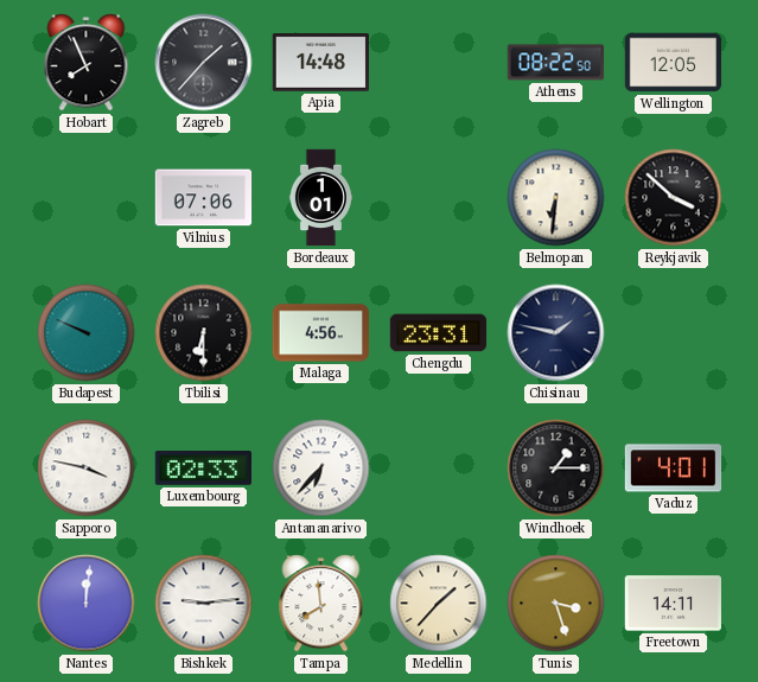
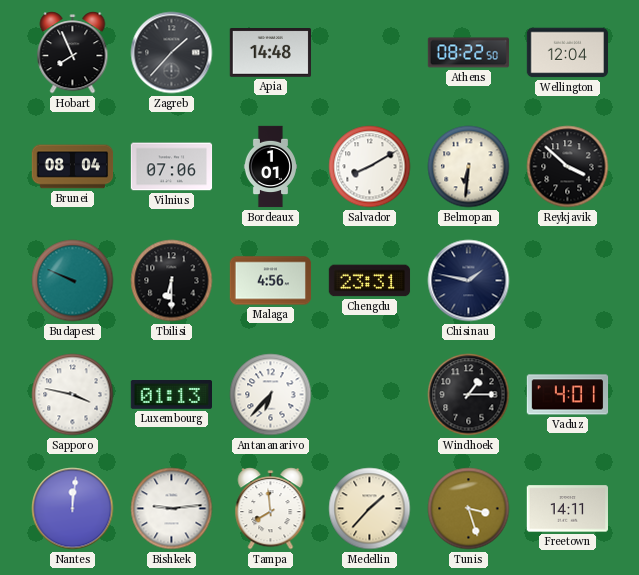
Wellington: 12:05 -> 12:04
Brunei: none -> 08:04
Salvador: none -> 8:10
Luxembourg: 02:33 -> 01:13
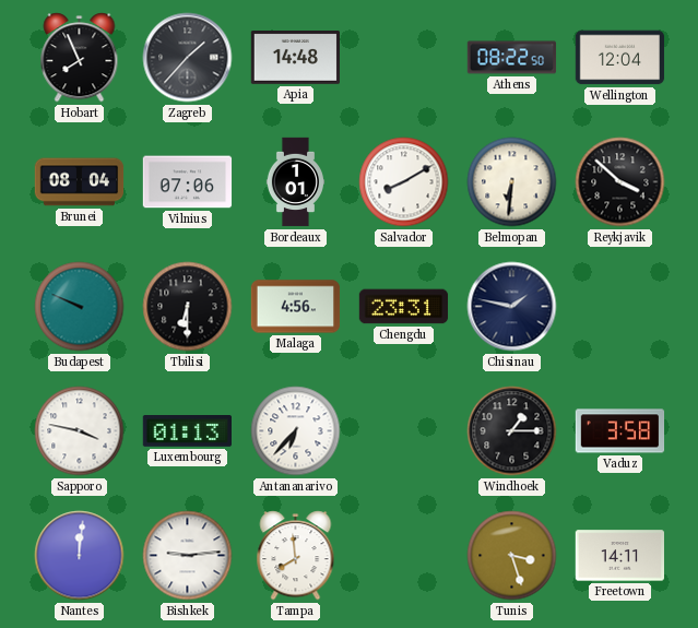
Vaduz: 4:01 -> 3:58
Medellin: 1:37 -> none
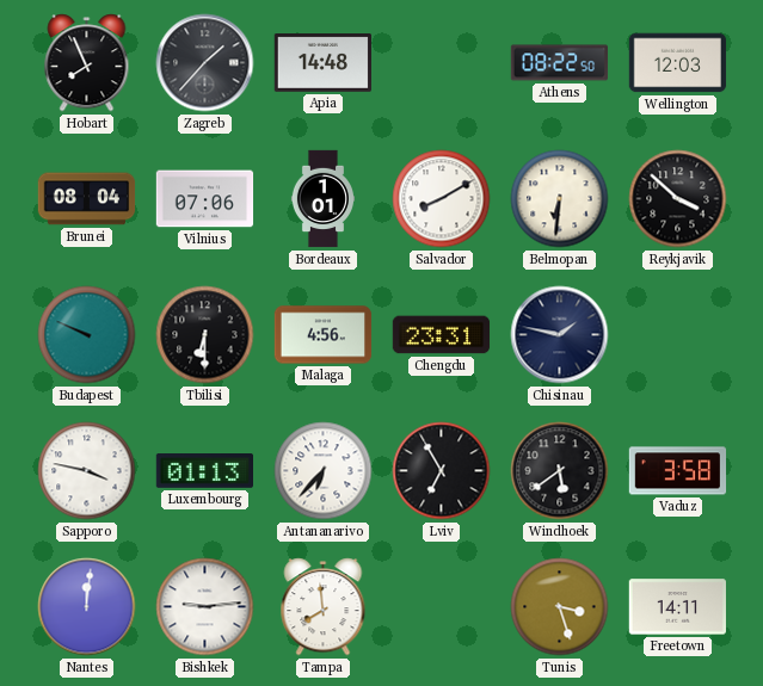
Wellington: 12:04 -> 12:03
Lviv: none -> 6:55
Windhoek: 1:15 -> 5:39
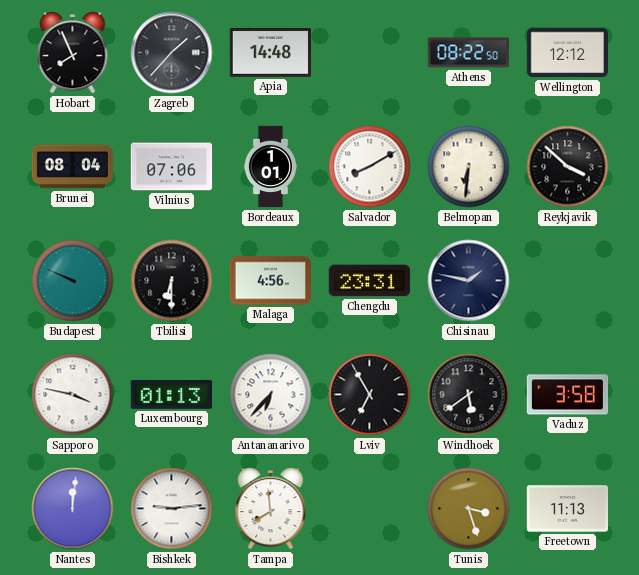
Wellington: 12:03 -> 12:12
Freetown: 14:11 -> 11:13
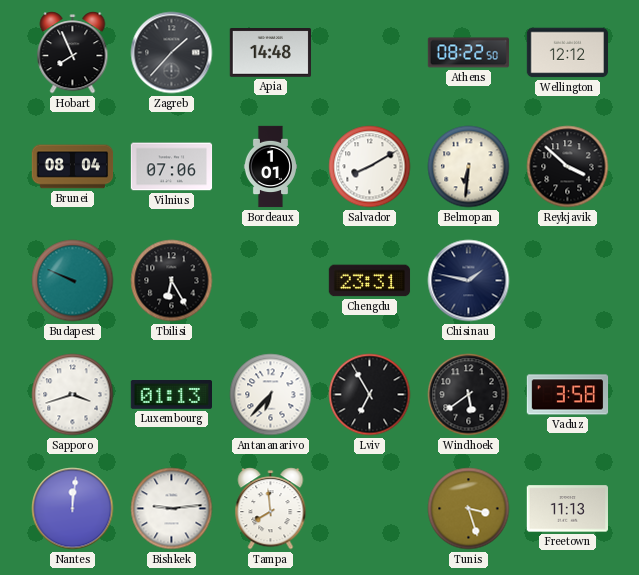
Tbilisi: 6:30 -> 6:25
Malaga: 4:56 -> none
Sapporo: 3:47 -> 3:42
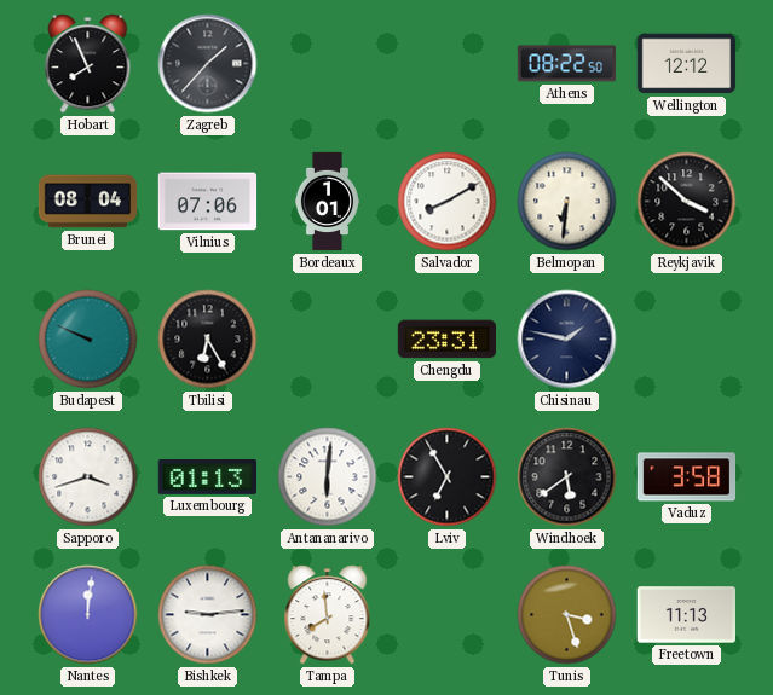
Apia: 14:48 -> none
Antananarivo: 6:37 -> 6:01
